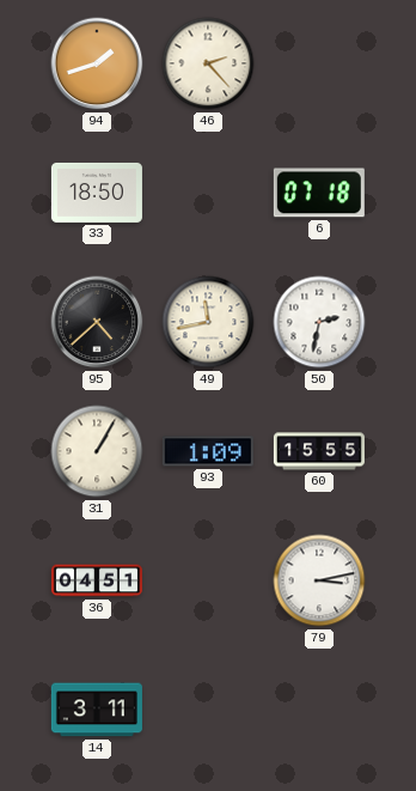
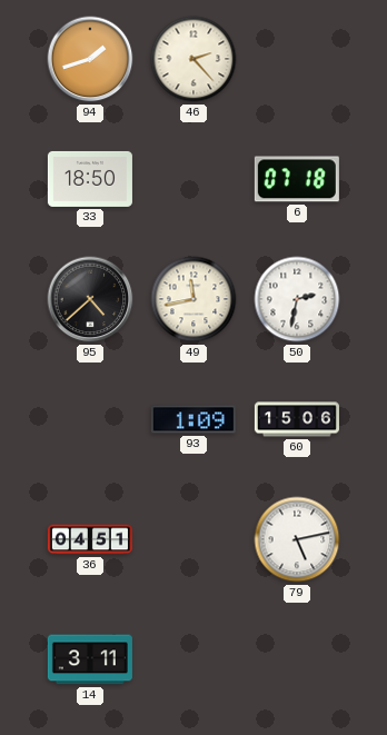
31: 1:05 -> none
60: 15:55 -> 15:06
79: 3:13 -> 5:13
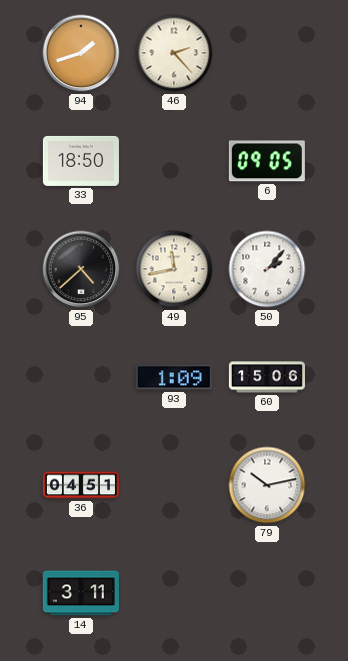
6: 07:18 -> 09:05
50: 2:32 -> 2:07
79: 5:13 -> 10:13
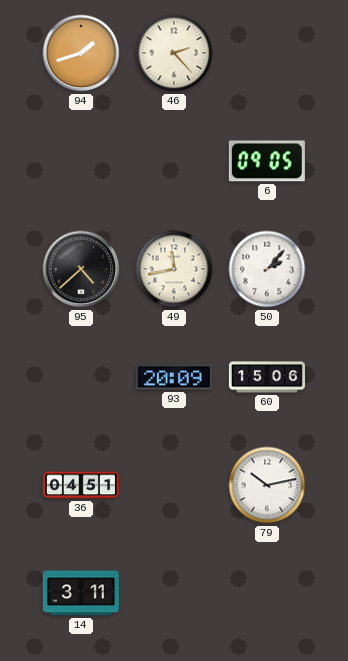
33: 18:50 -> none
93: 1:09 -> 20:09
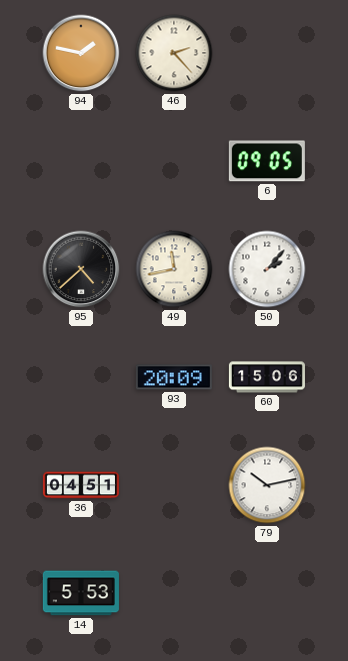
94: 1:42 -> 1:47
14: 3:11 -> 5:53
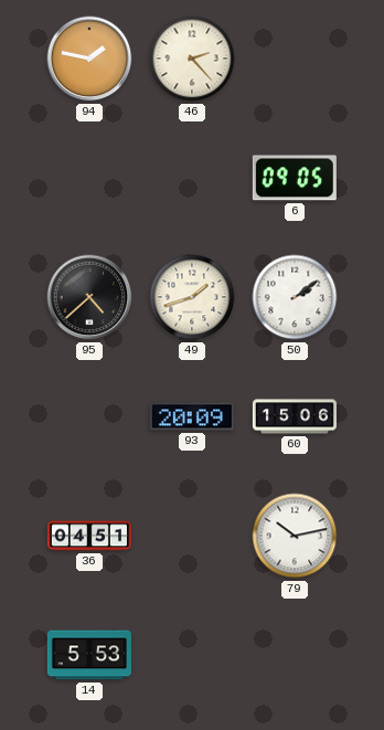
49: 11:43 -> 1:42
50: 2:07 -> 2:09
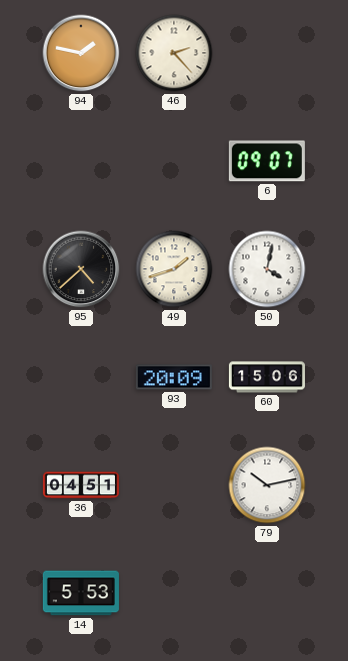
6: 09:05 -> 09:07
50: 2:09 -> 4:02
